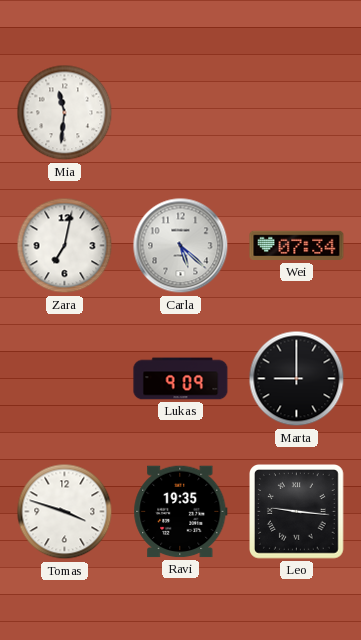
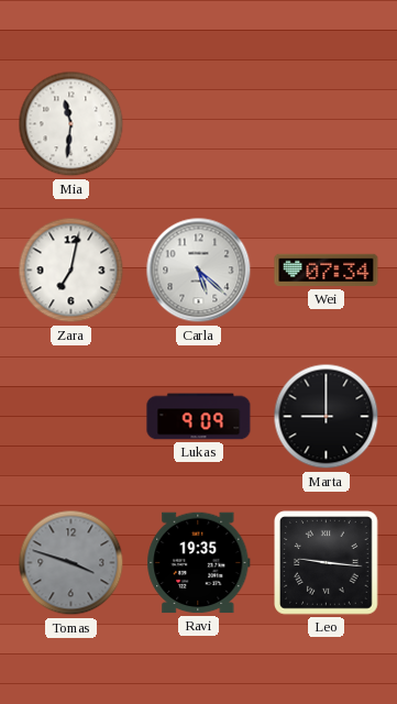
Tomas dial: white -> grey
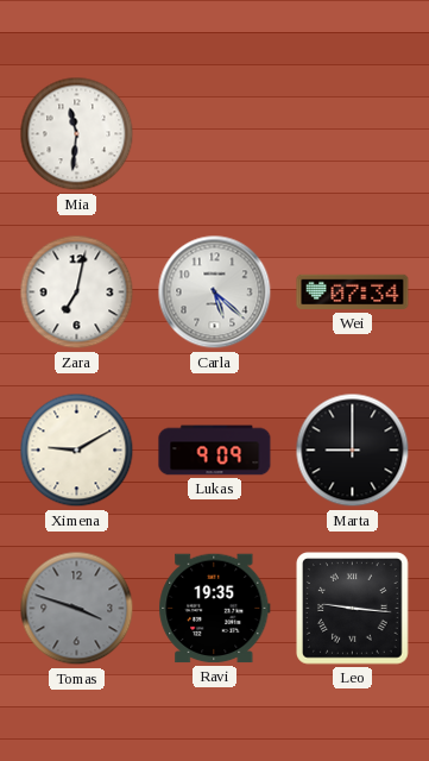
Ximena: none -> 9:10
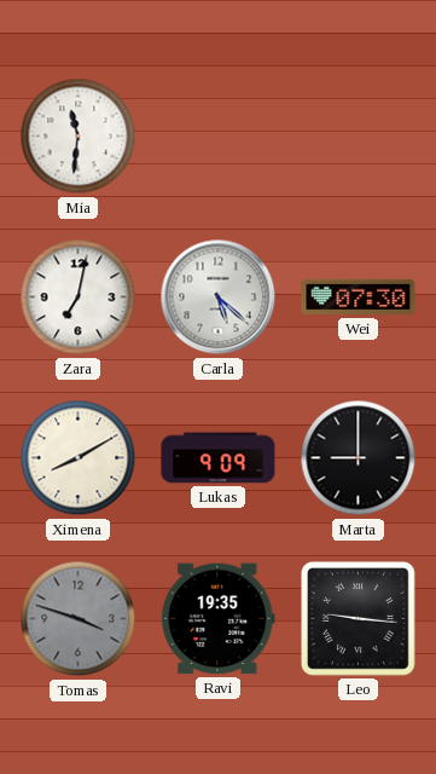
Wei: 07:34 -> 07:30
Ximena: 9:10 -> 8:10
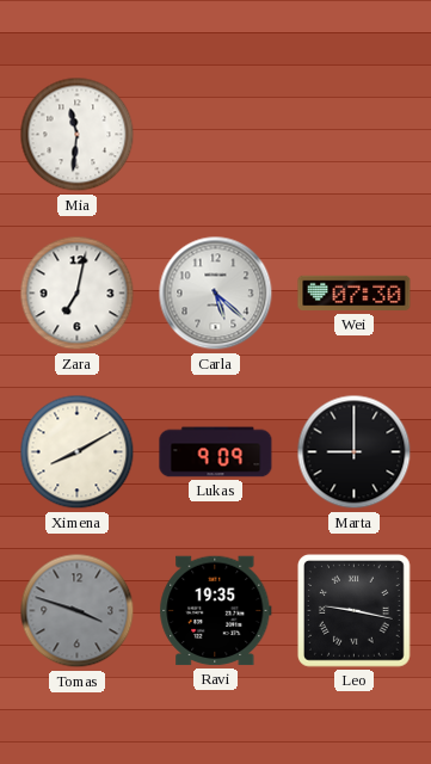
Leo: 9:16 -> 9:17
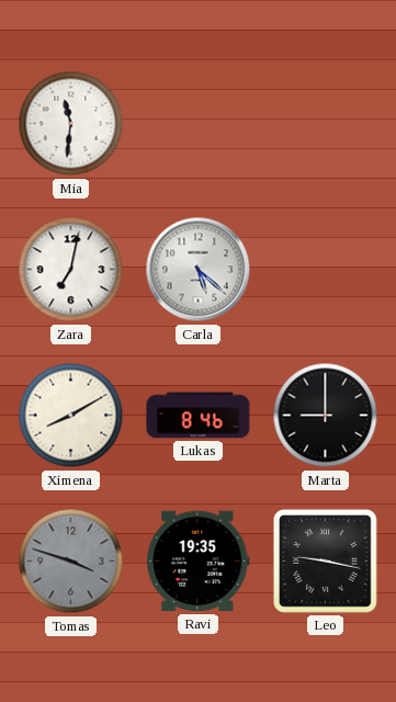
Wei: 07:30 -> none
Lukas: 9:09 -> 8:46
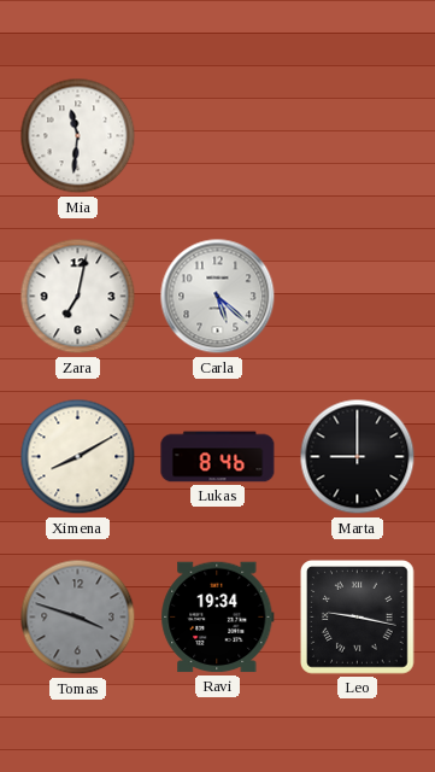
Ravi: 19:35 -> 19:34
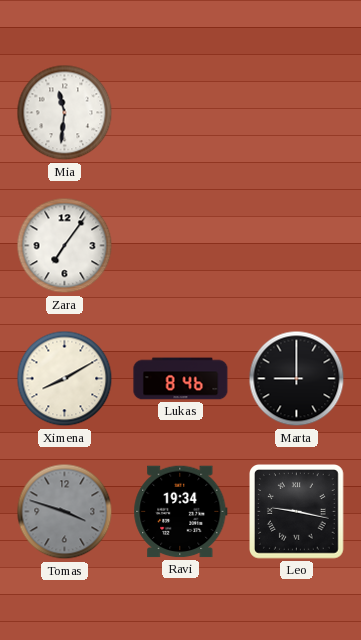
Zara: 7:02 -> 7:06
Carla: 5:22 -> none
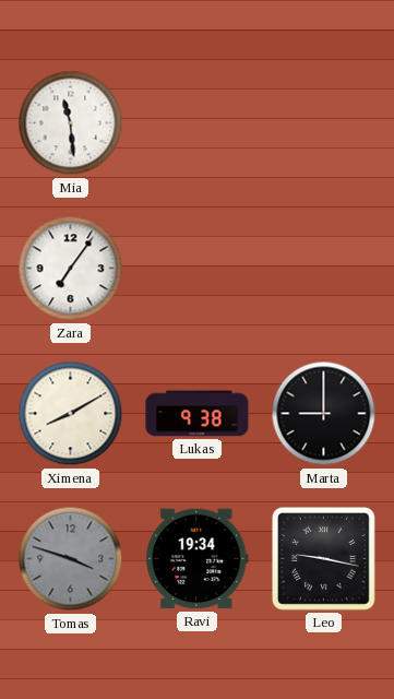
Mia: 11:31 -> 11:29
Lukas: 8:46 -> 9:38
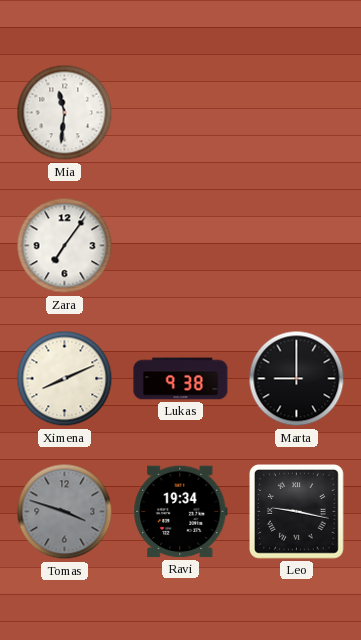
Mia: 11:29 -> 11:31
Ximena: 8:10 -> 8:11
